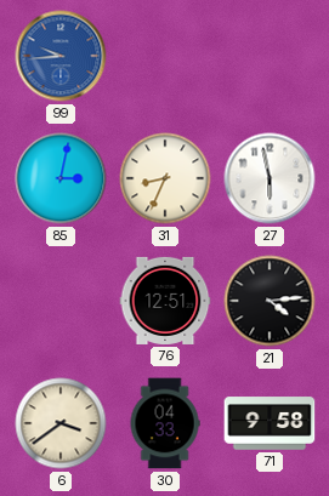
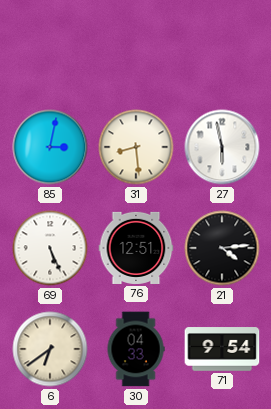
99: 9:44 -> none
31: 8:34 -> 8:29
69: none -> 5:26
6: 3:39 -> 6:39
71: 9:58 -> 9:54
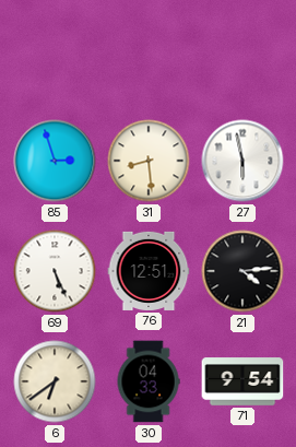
85: 3:02 -> 2:57
